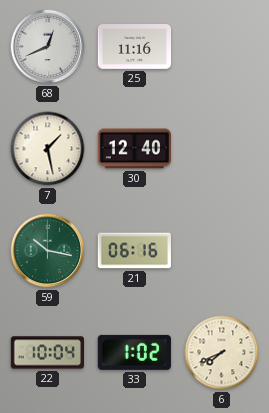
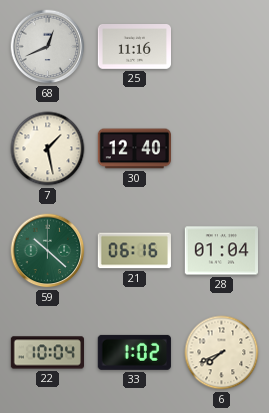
59: 10:17 -> 10:22
28: none -> 01:04
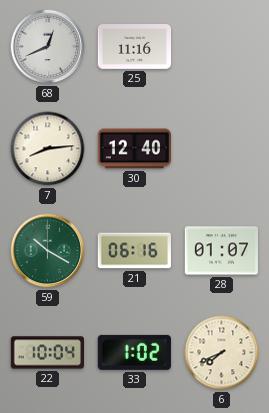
7: 1:28 -> 8:14
59: 10:22 -> 10:20
28: 01:04 -> 01:07
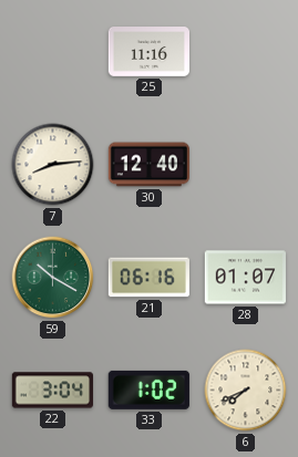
68: 12:41 -> none
22: 10:04 -> 3:04
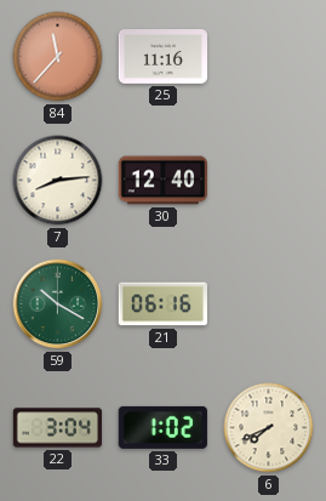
84: none -> 11:37
28: 01:07 -> none
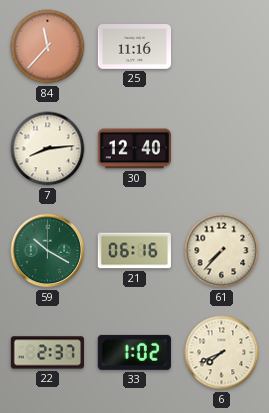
61: none -> 7:37
22: 3:04 -> 2:37
